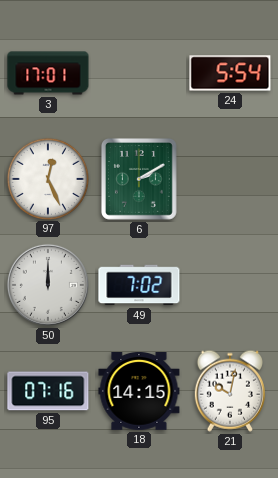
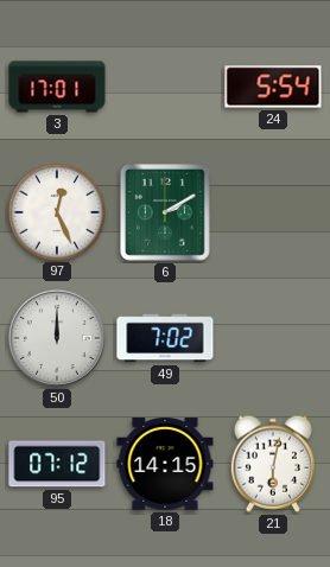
95: 07:16 -> 07:12
21: 10:02 -> 6:02
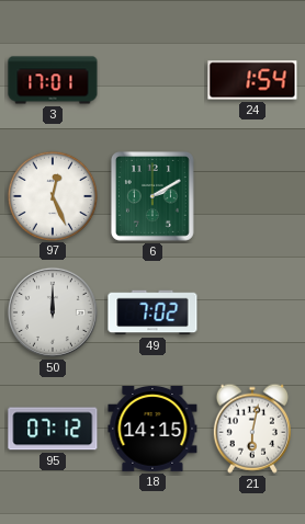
24: 5:54 -> 1:54
